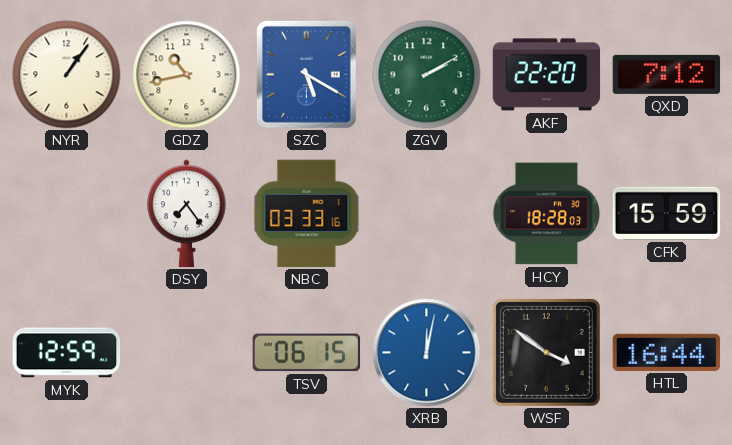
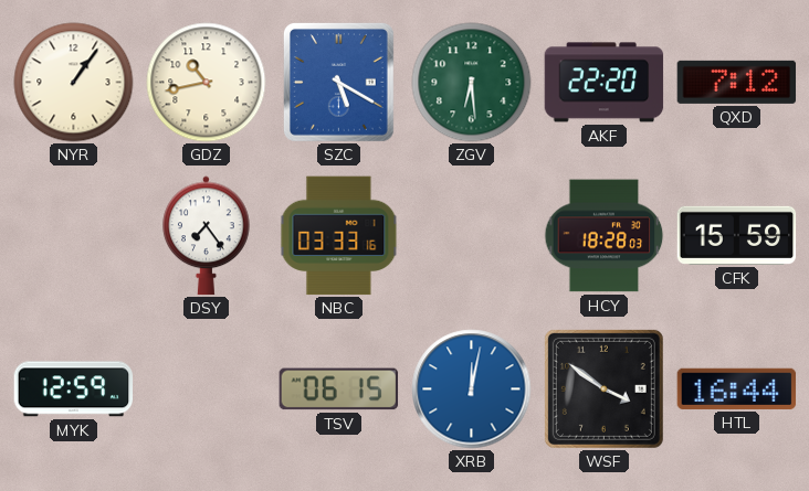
ZGV: 2:10 -> 6:29
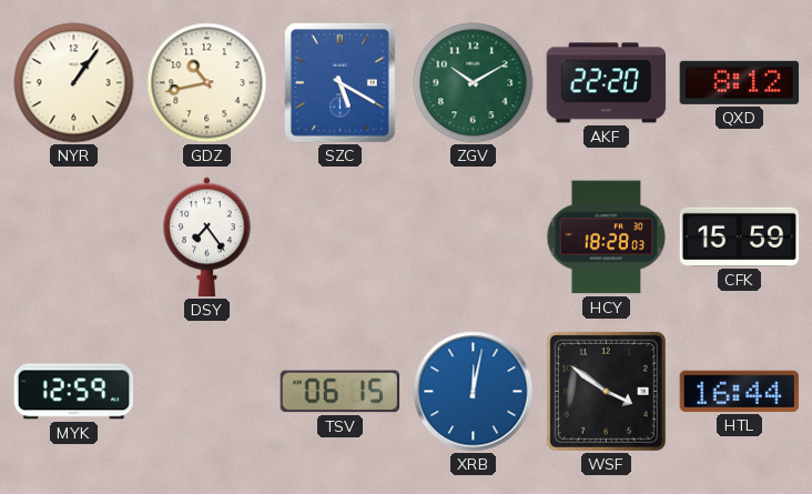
ZGV: 6:29 -> 10:10
QXD: 7:12 -> 8:12
NBC: 03:33 -> none
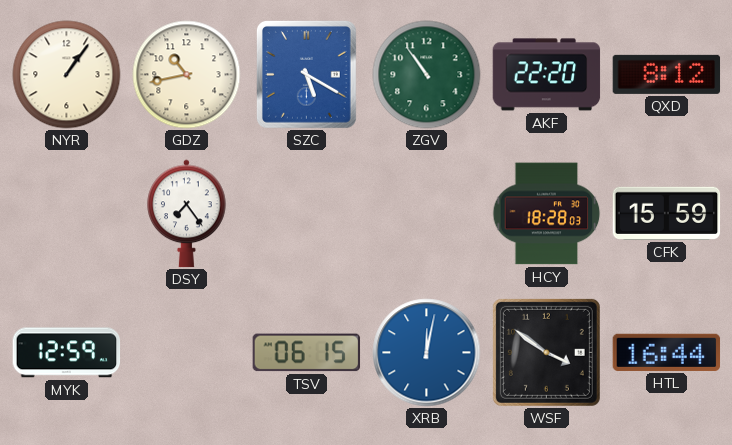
ZGV: 10:10 -> 10:54
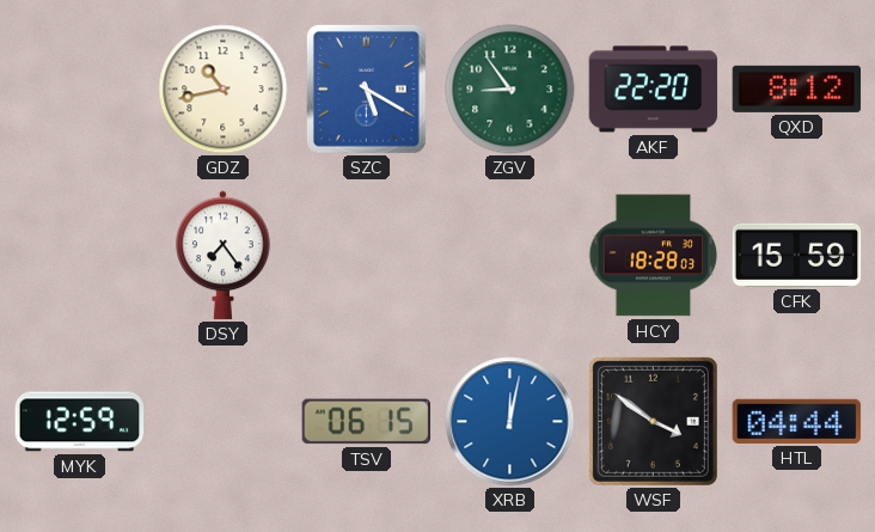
NYR: 1:06 -> none
ZGV: 10:54 -> 8:54
HTL: 16:44 -> 04:44
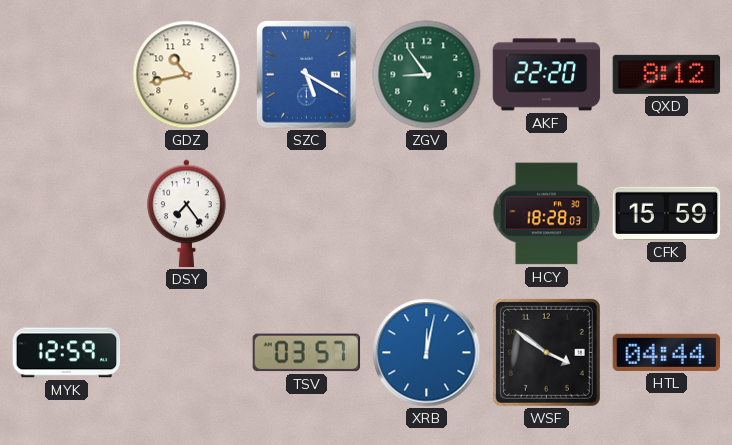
TSV: 06:15 -> 03:57
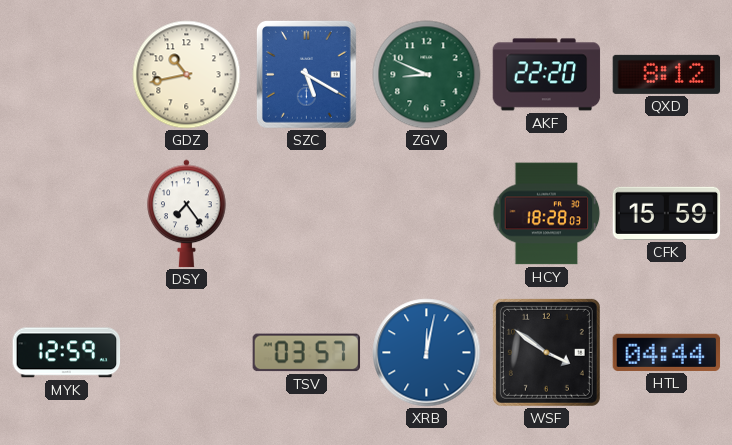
ZGV: 8:54 -> 8:49
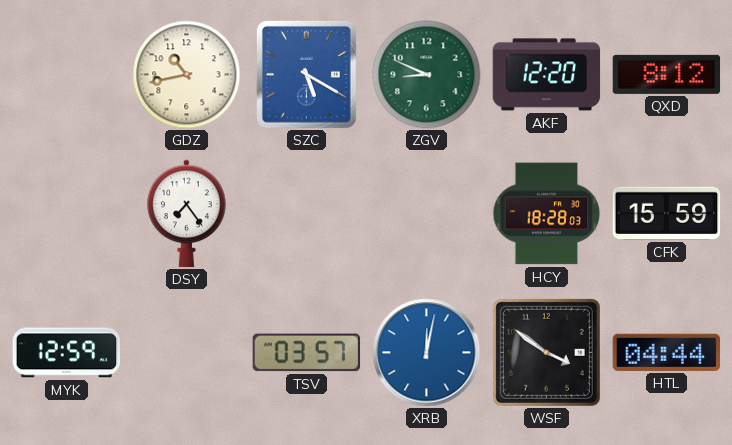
AKF: 22:20 -> 12:20
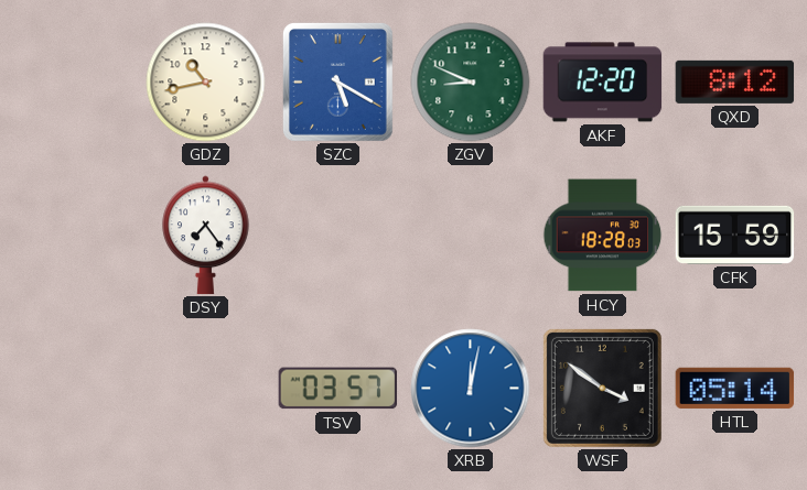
MYK: 12:59 -> none
HTL: 04:44 -> 05:14
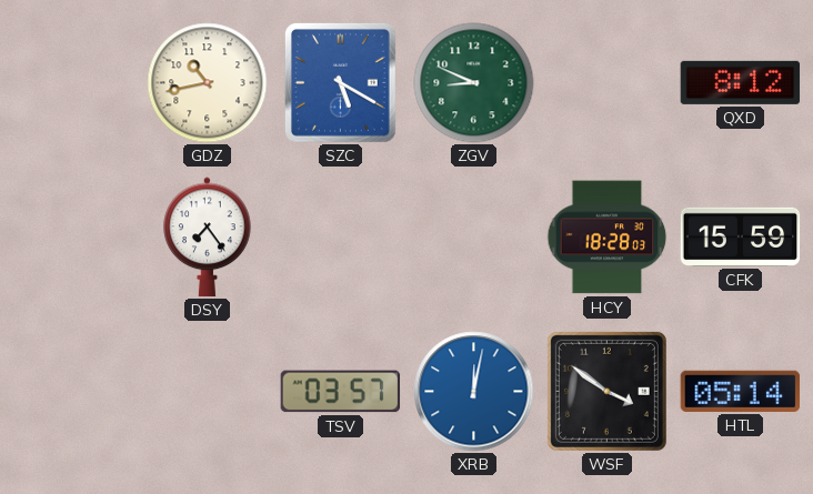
AKF: 12:20 -> none
